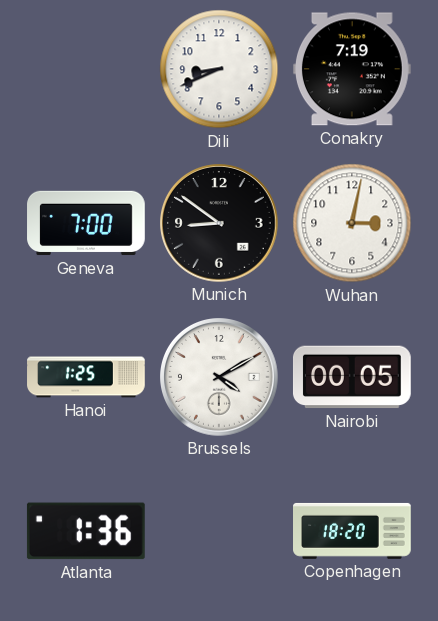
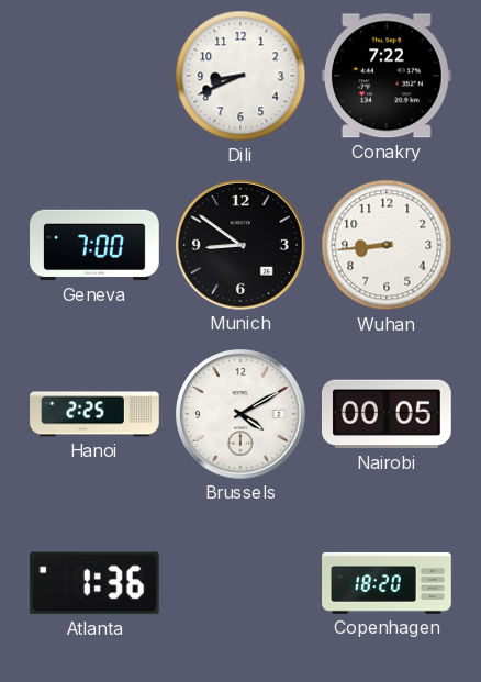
Conakry: 7:19 -> 7:22
Wuhan: 3:02 -> 8:44
Hanoi: 1:25 -> 2:25
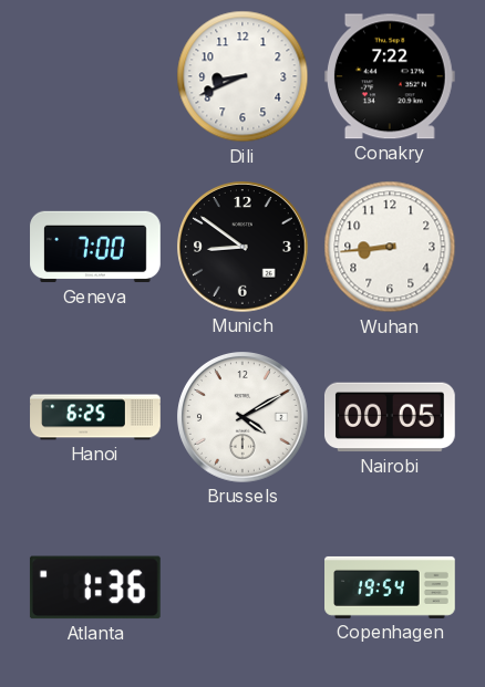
Hanoi: 2:25 -> 6:25
Copenhagen: 18:20 -> 19:54
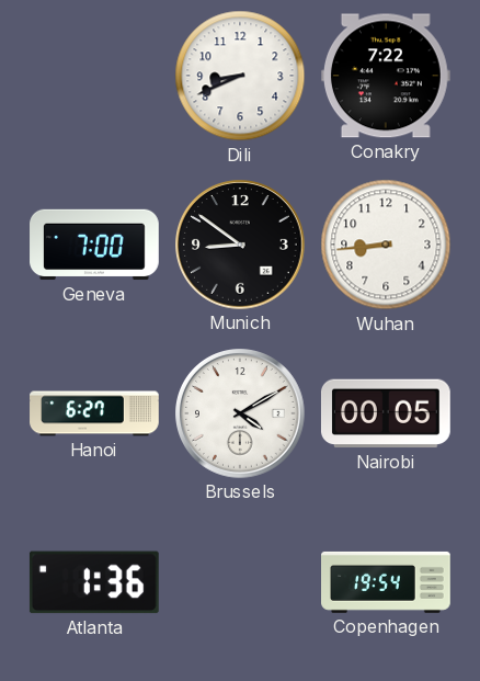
Hanoi: 6:25 -> 6:27
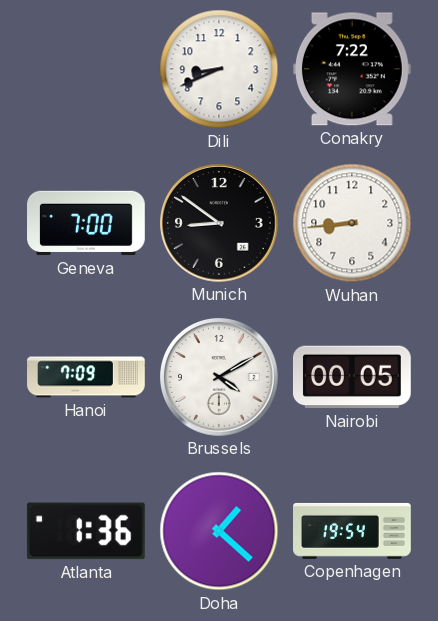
Hanoi: 6:27 -> 7:09
Doha: none -> 1:22
